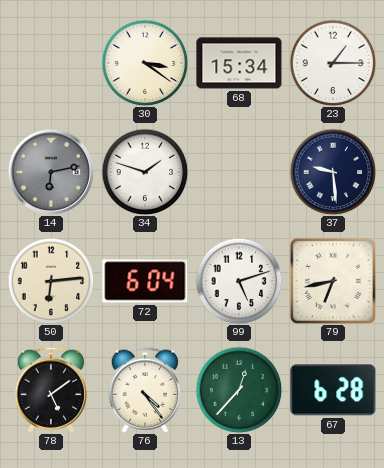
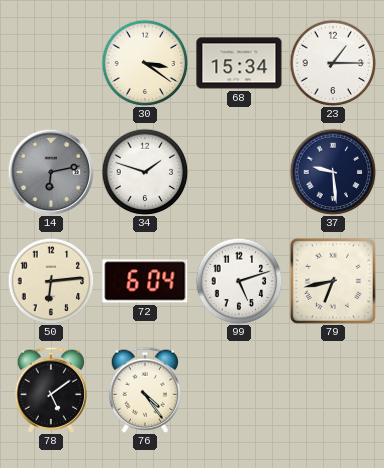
13: 12:37 -> none
67: 6:28 -> none
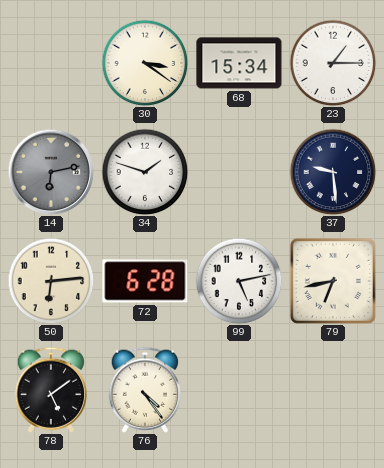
72: 6:04 -> 6:28
99: 5:12 -> 5:13
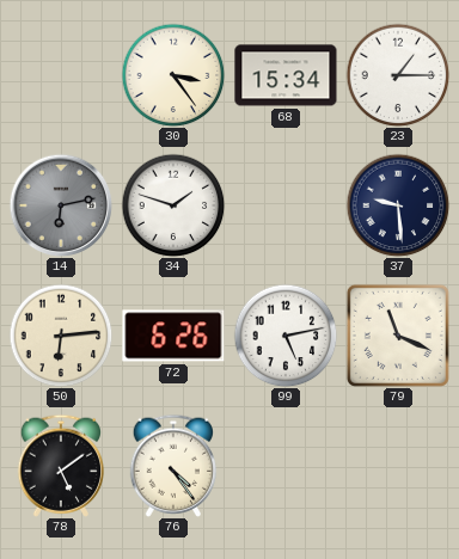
30: 3:21 -> 3:24
72: 6:28 -> 6:26
79: 6:43 -> 11:19
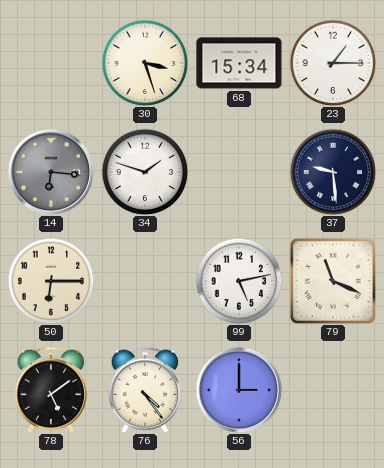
30: 3:24 -> 3:27
14: 6:13 -> 6:16
50: 6:14 -> 6:15
72: 6:26 -> none
56: none -> 3:00
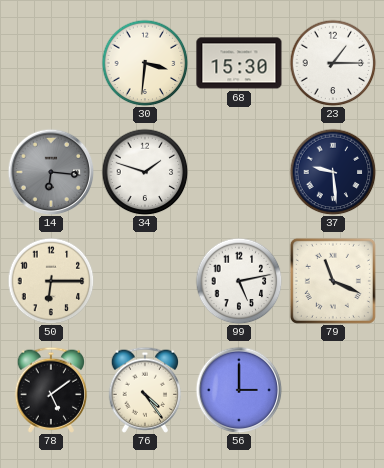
30: 3:27 -> 3:31
68: 15:34 -> 15:30
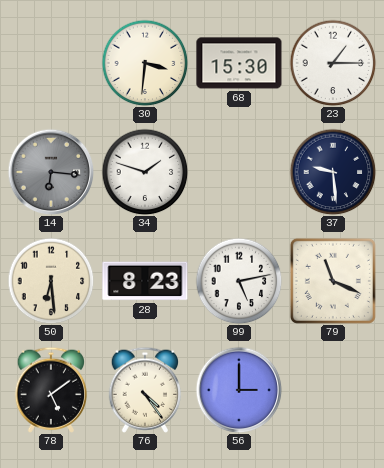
50: 6:15 -> 6:29
28: none -> 8:23
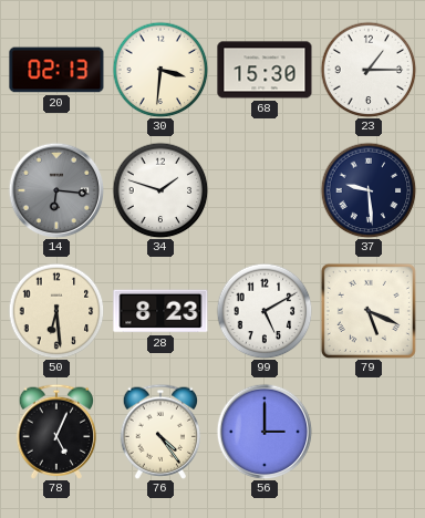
20: none -> 02:13
99: 5:13 -> 5:10
79: 11:19 -> 5:19
78: 5:09 -> 5:04
